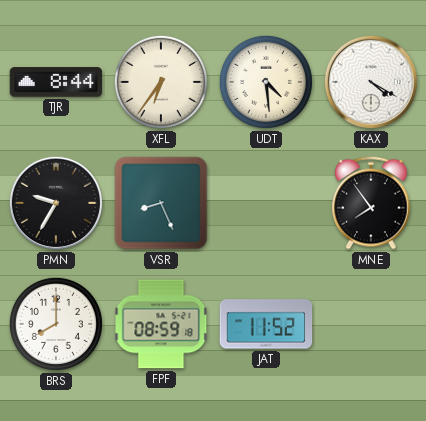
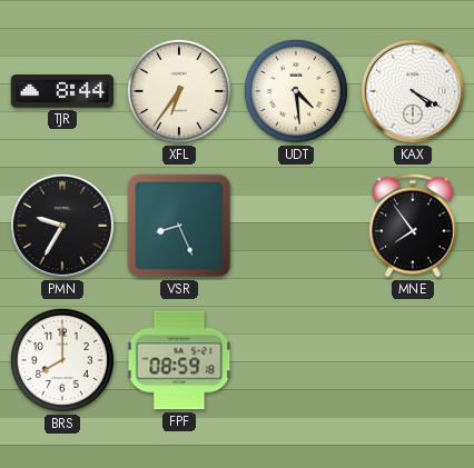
JAT: 11:52 -> none
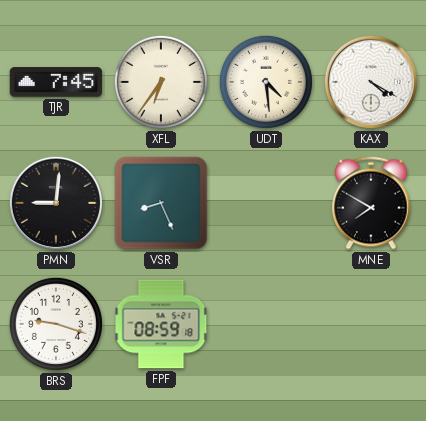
TJR: 8:44 -> 7:45
PMN: 9:35 -> 9:01
MNE: 7:54 -> 7:50
BRS: 8:00 -> 9:18
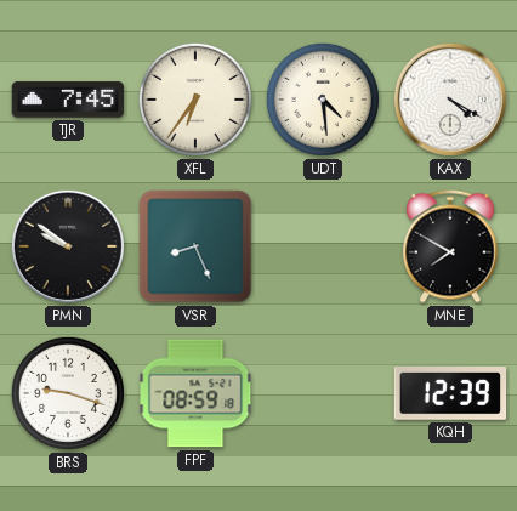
PMN: 9:01 -> 9:51
KQH: none -> 12:39
